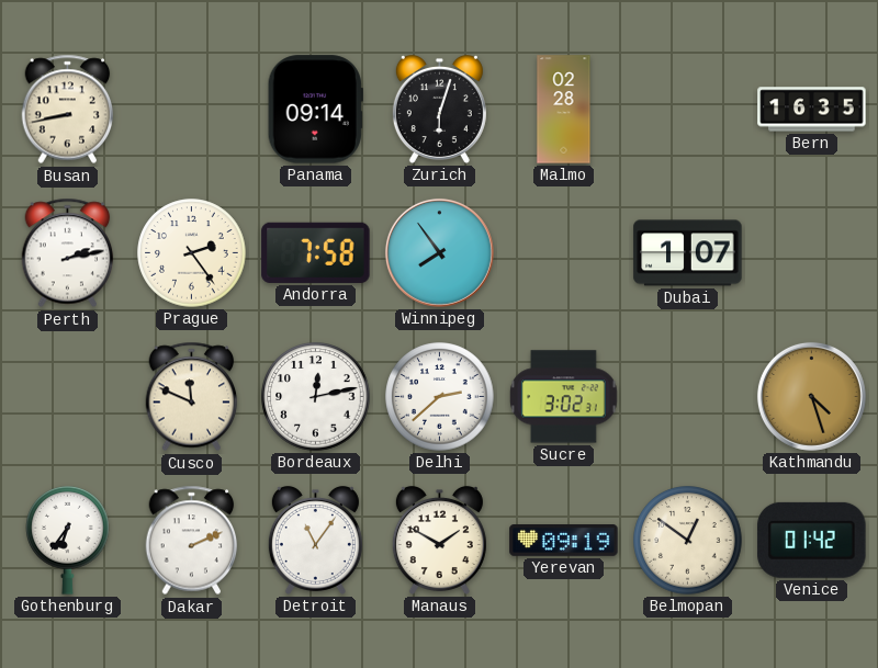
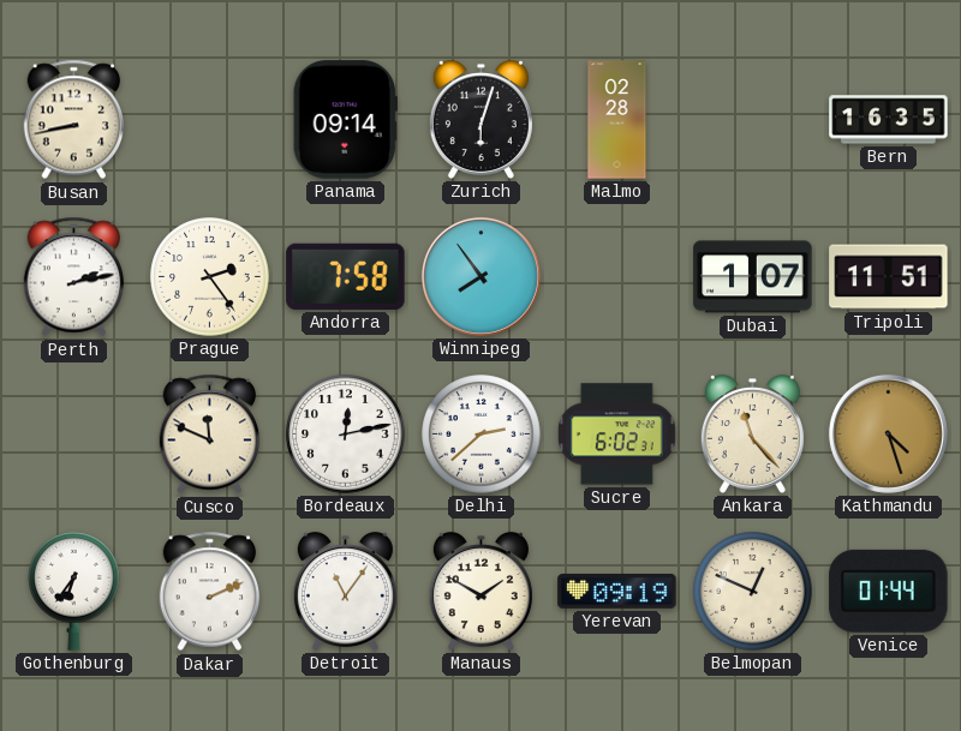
Tripoli: none -> 11:51
Sucre: 3:02 -> 6:02
Ankara: none -> 11:23
Belmopan: 12:51 -> 12:49
Venice: 01:42 -> 01:44
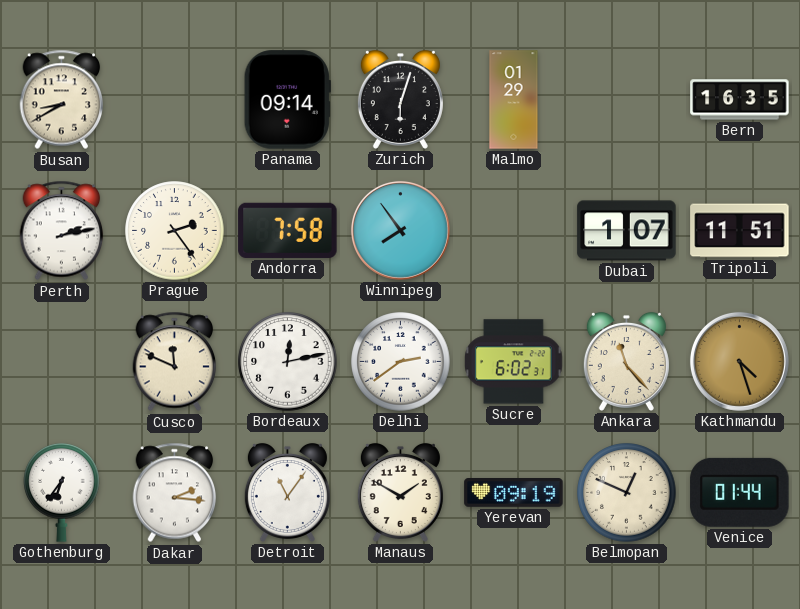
Busan: 8:43 -> 8:40
Malmo: 02:28 -> 01:29
Delhi: 2:38 -> 2:39
Dakar: 2:11 -> 2:16
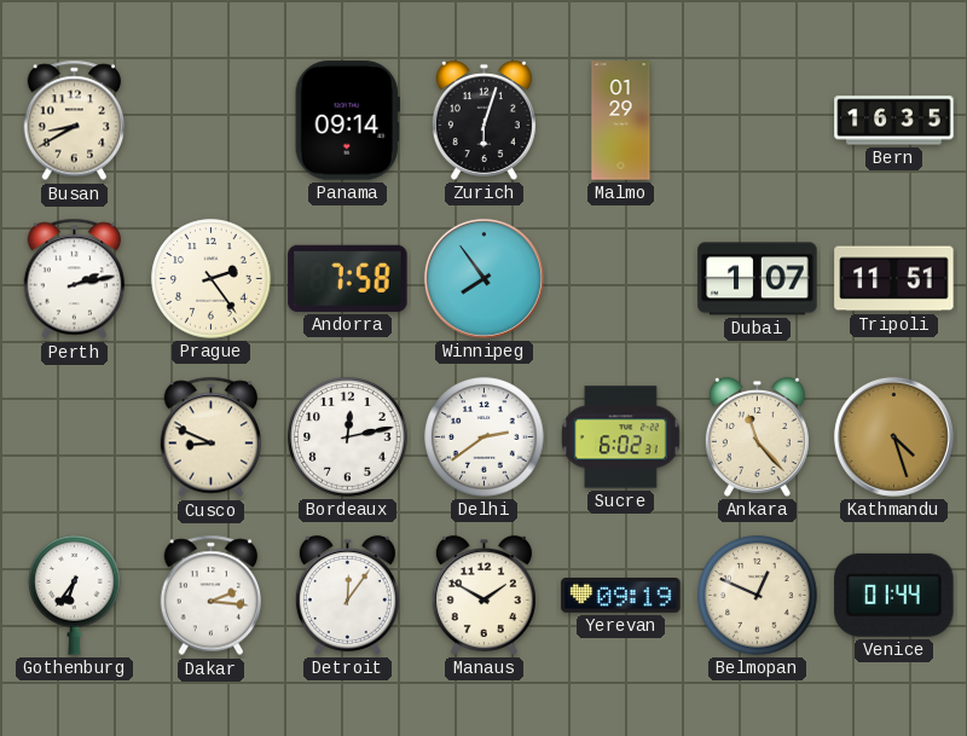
Cusco: 11:49 -> 8:49
Detroit: 11:06 -> 12:06
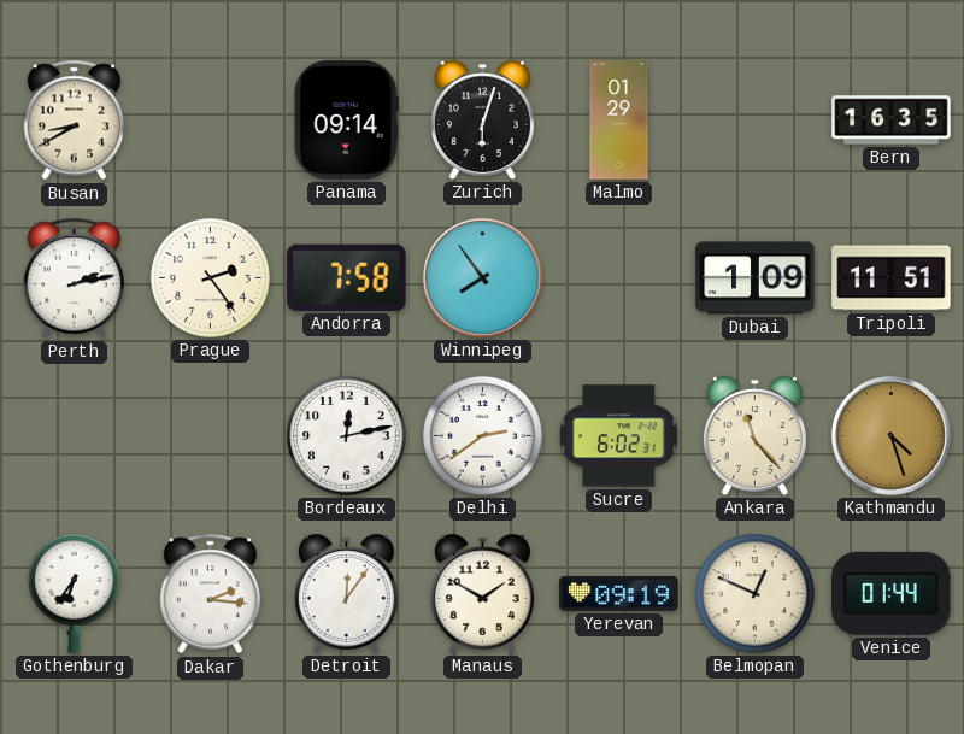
Dubai: 1:07 -> 1:09
Cusco: 8:49 -> none
